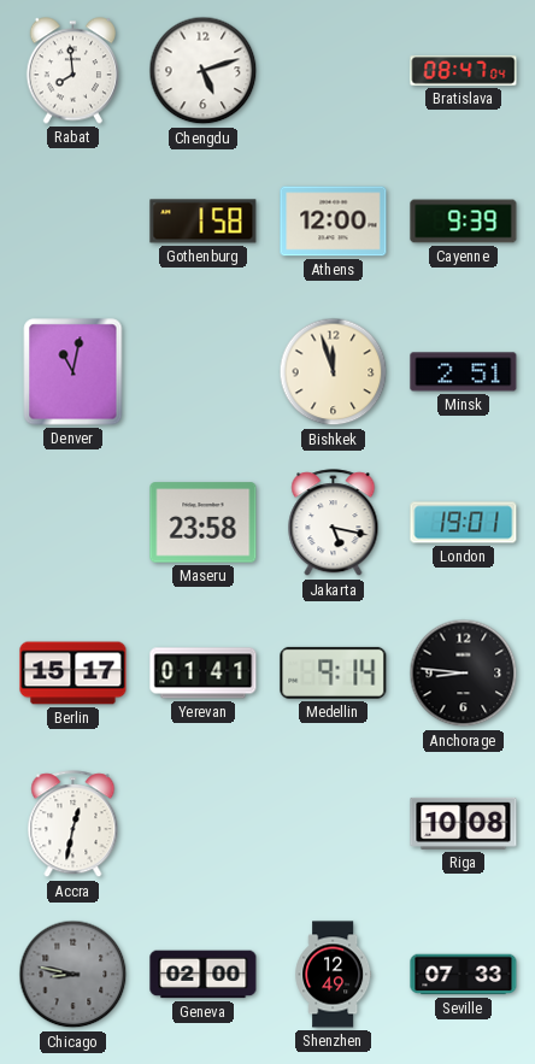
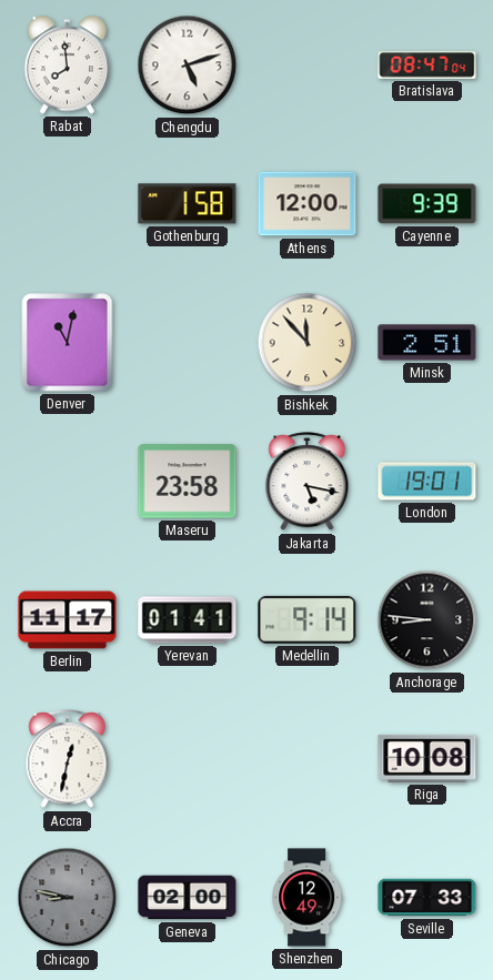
Bishkek: 11:57 -> 11:53
Berlin: 15:17 -> 11:17
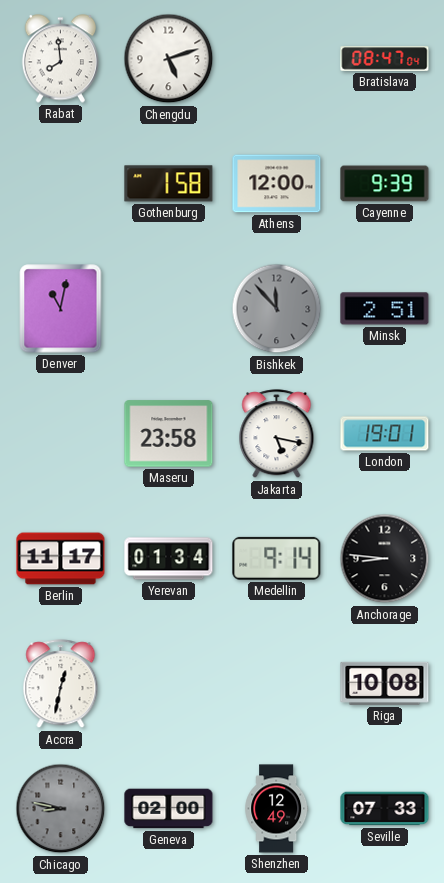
Bishkek dial: cream -> grey
Yerevan: 01:41 -> 01:34
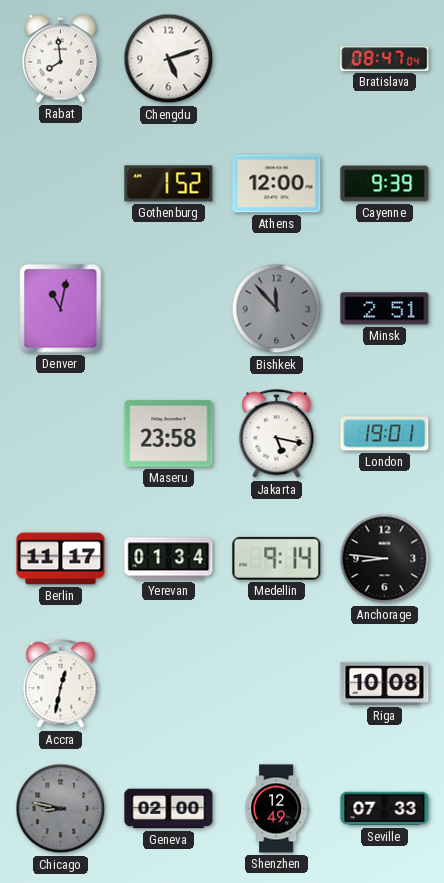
Gothenburg: 1:58 -> 1:52
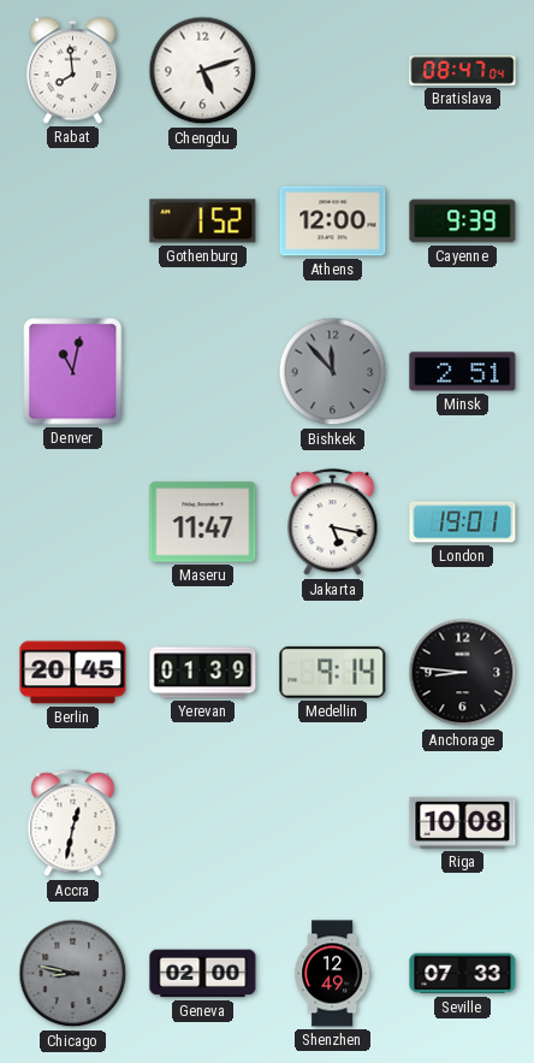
Maseru: 23:58 -> 11:47
Berlin: 11:17 -> 20:45
Yerevan: 01:34 -> 01:39
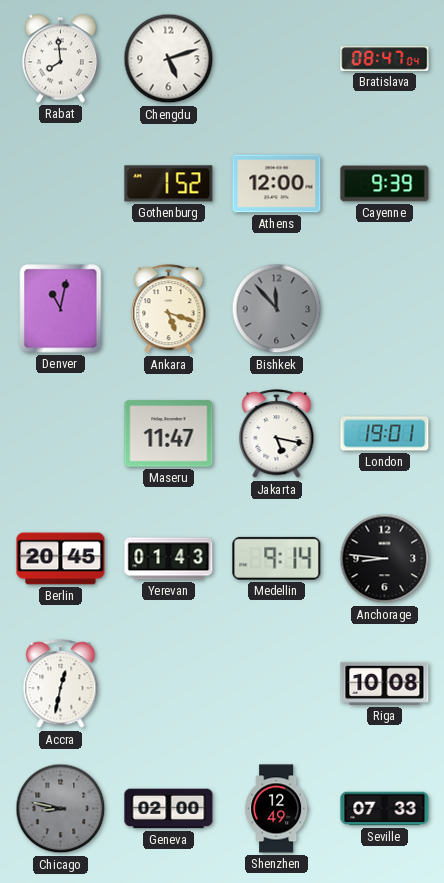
Ankara: none -> 5:18
Minsk: 2:51 -> none
Yerevan: 01:39 -> 01:43
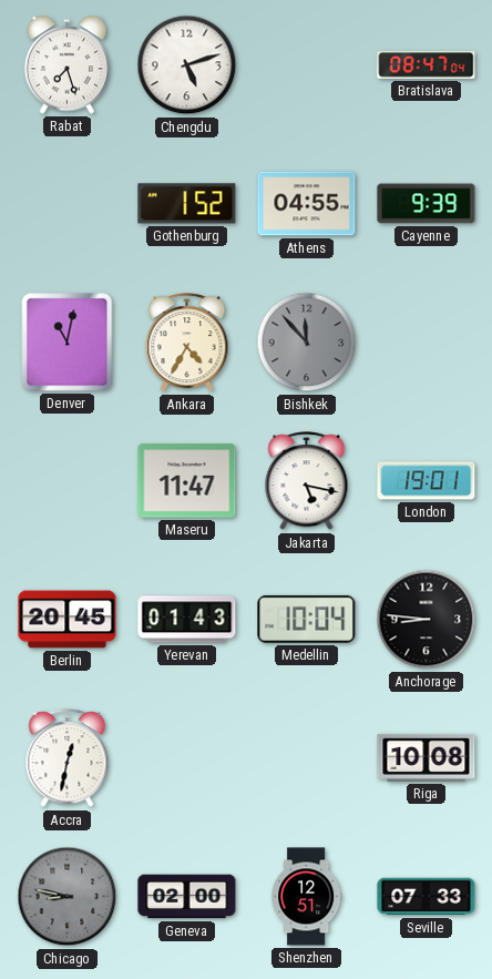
Rabat: 7:59 -> 7:27
Athens: 12:00 -> 04:55
Ankara: 5:18 -> 4:35
Medellin: 9:14 -> 10:04
Shenzhen: 12:49 -> 12:51
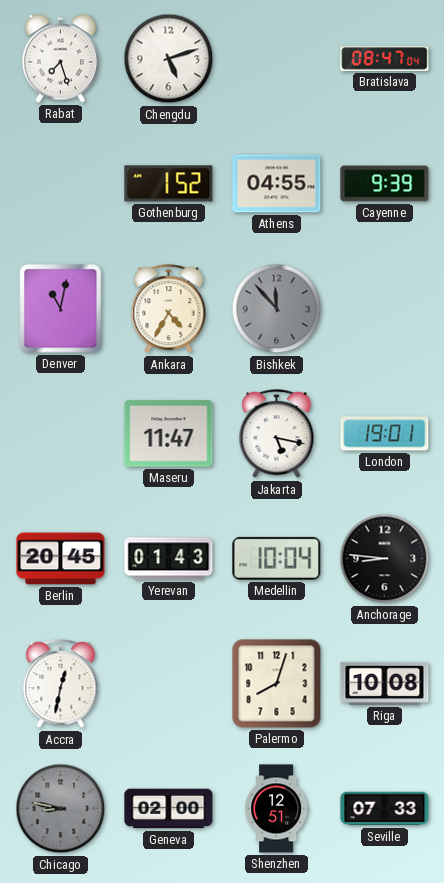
Palermo: none -> 8:03
